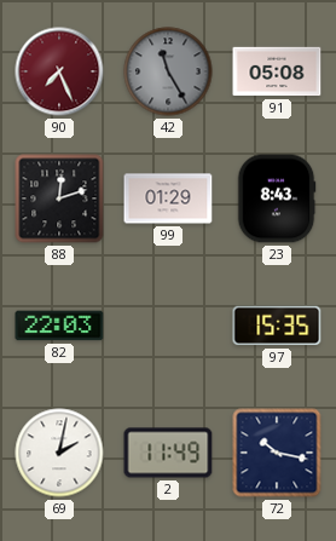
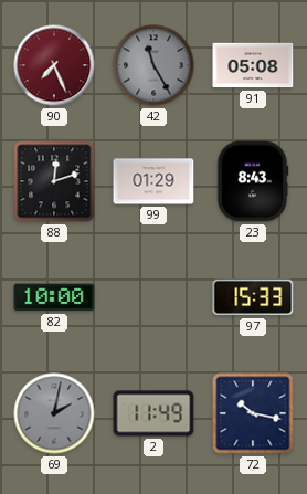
82: 22:03 -> 10:00
97: 15:35 -> 15:33
69 dial: white -> grey
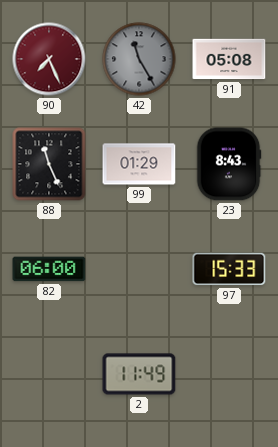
88: 12:12 -> 11:26
82: 10:00 -> 06:00
69: 2:02 -> none
72: 10:17 -> none
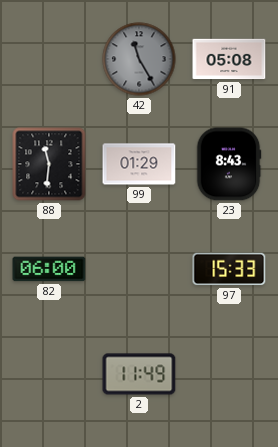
90: 7:26 -> none
88: 11:26 -> 11:31
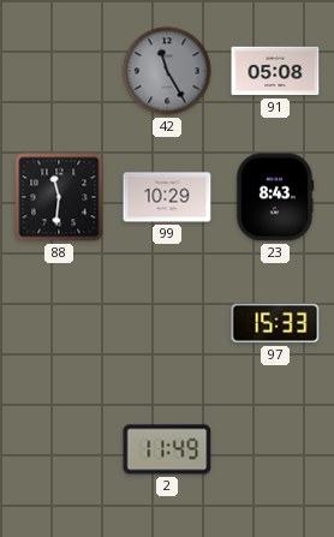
99: 01:29 -> 10:29
82: 06:00 -> none
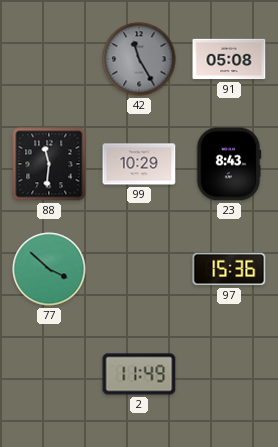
77: none -> 3:52
97: 15:33 -> 15:36
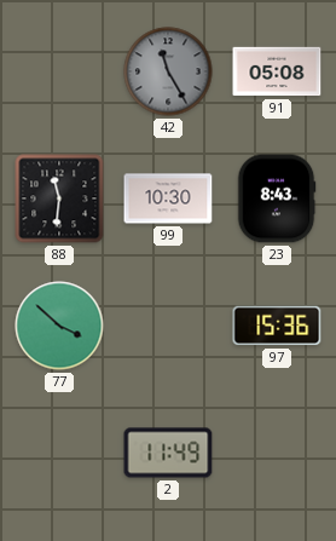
99: 10:29 -> 10:30
